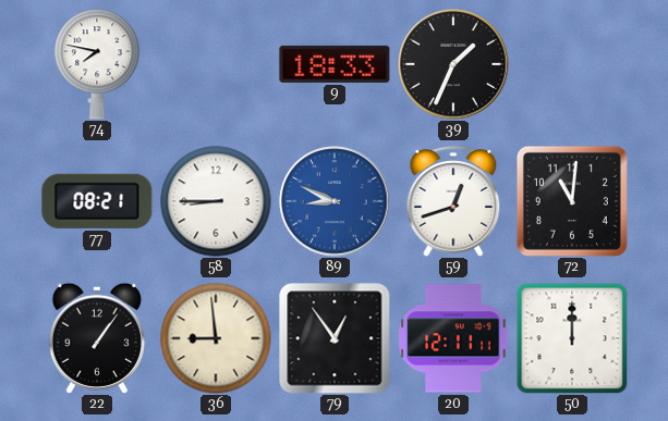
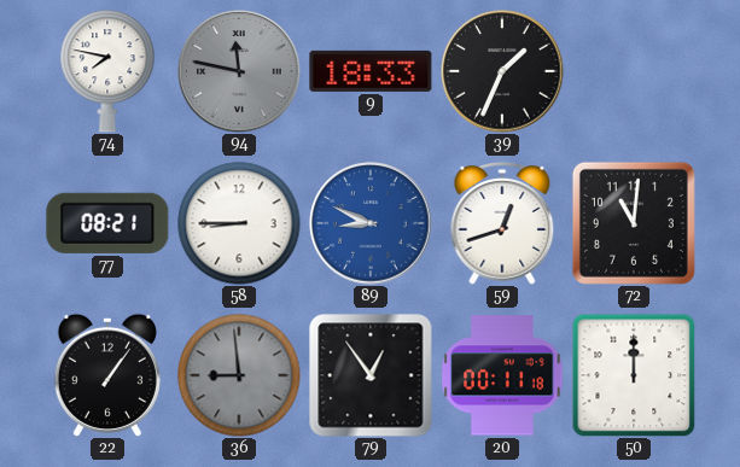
94: none -> 11:47
36 dial: cream -> grey
20: 12:11 -> 00:11
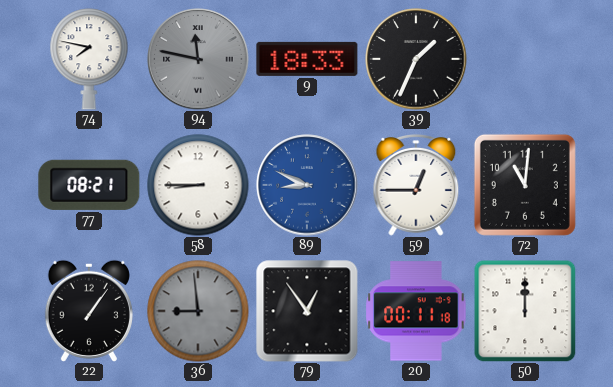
59: 12:42 -> 12:45
